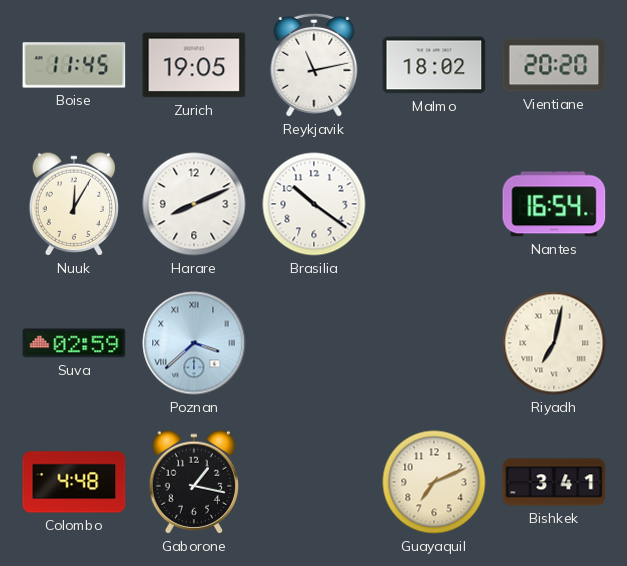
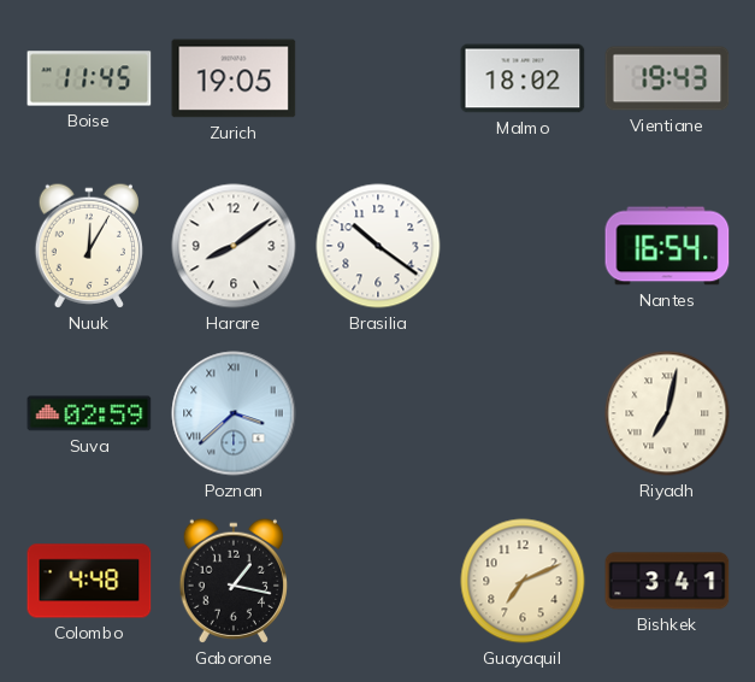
Reykjavik: 11:13 -> none
Vientiane: 20:20 -> 19:43
Harare: 8:11 -> 8:09
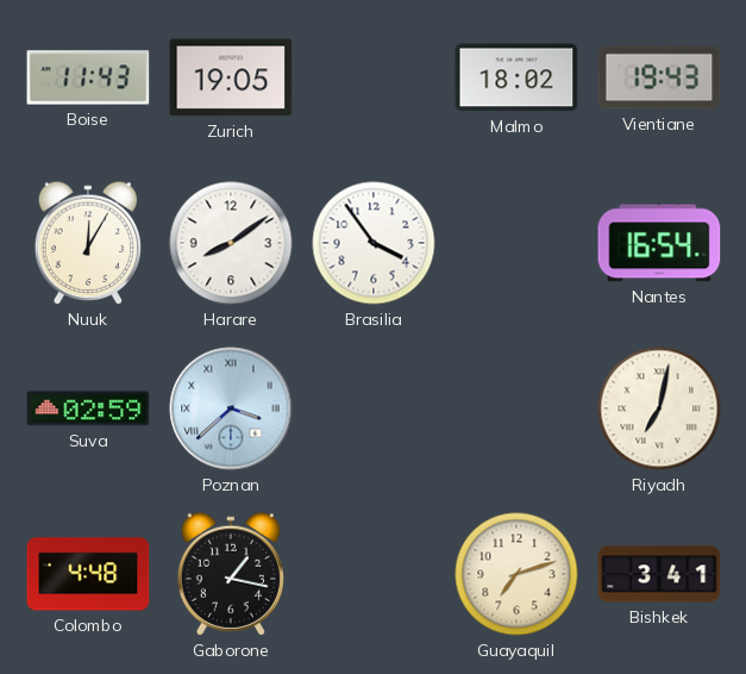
Boise: 11:45 -> 11:43
Brasilia: 10:21 -> 3:54
Guayaquil: 7:11 -> 7:12
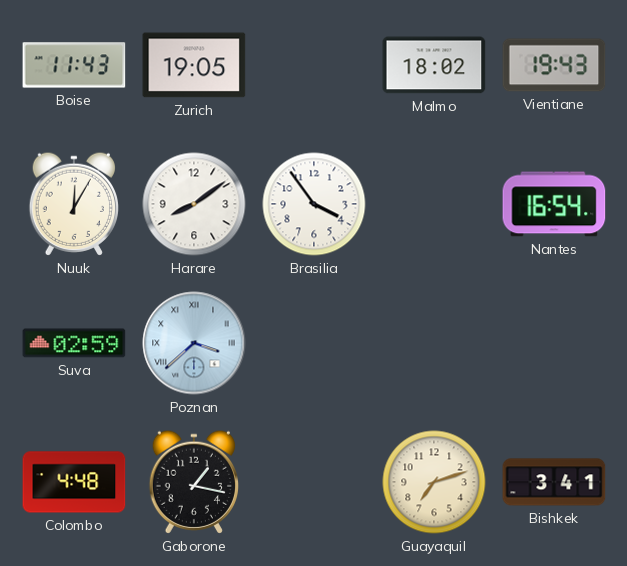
Riyadh: 7:02 -> none
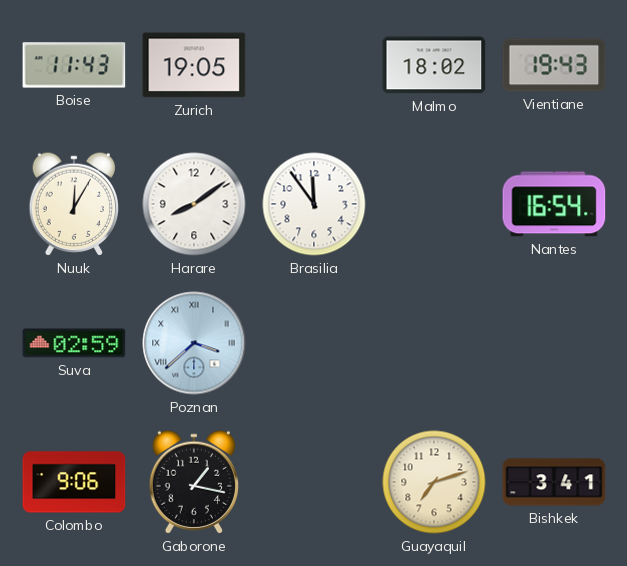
Brasilia: 3:54 -> 11:54
Colombo: 4:48 -> 9:06
